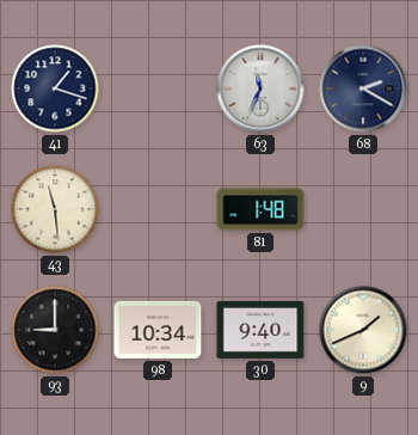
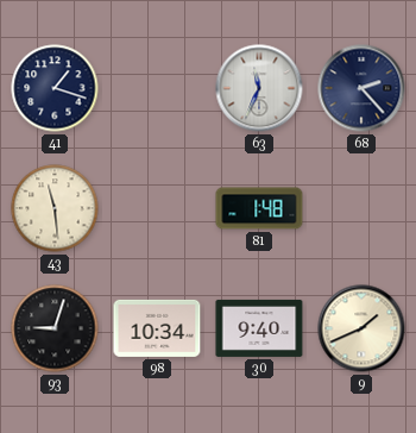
68: 2:20 -> 2:23
93: 9:00 -> 9:03
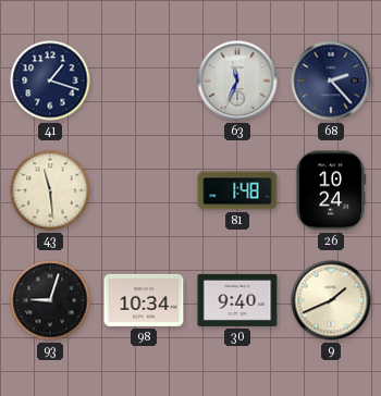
26: none -> 10:24
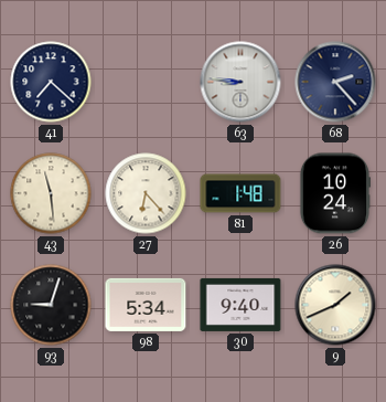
41: 1:18 -> 7:22
63: 11:34 -> 8:46
27: none -> 6:23
98: 10:34 -> 5:34
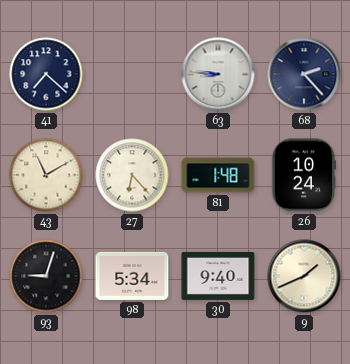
43: 11:29 -> 11:10
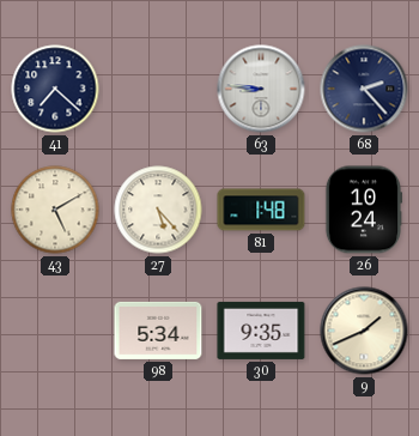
43: 11:10 -> 5:10
27: 6:23 -> 5:23
93: 9:03 -> none
30: 9:40 -> 9:35
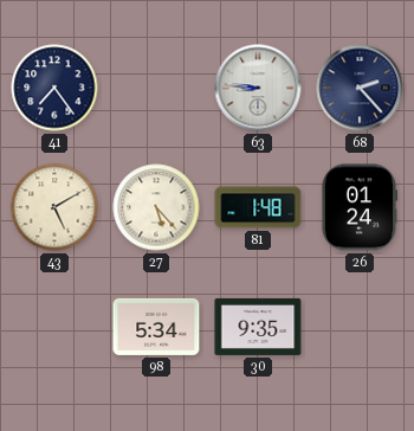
41: 7:22 -> 7:24
26: 10:24 -> 01:24
9: 1:41 -> none
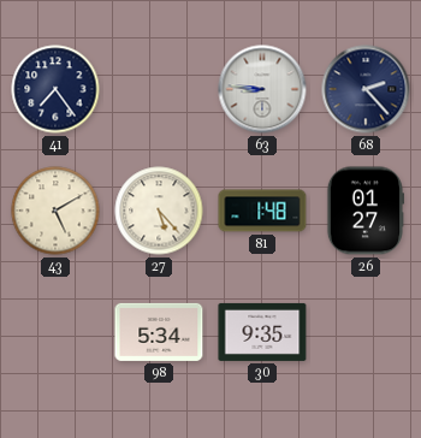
26: 01:24 -> 01:27
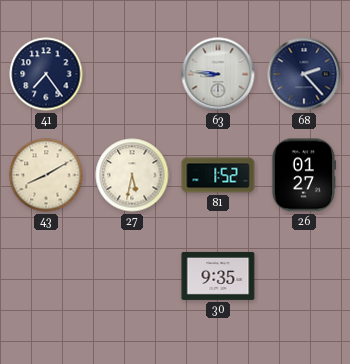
43: 5:10 -> 8:10
27: 5:23 -> 5:32
81: 1:48 -> 1:52
98: 5:34 -> none
